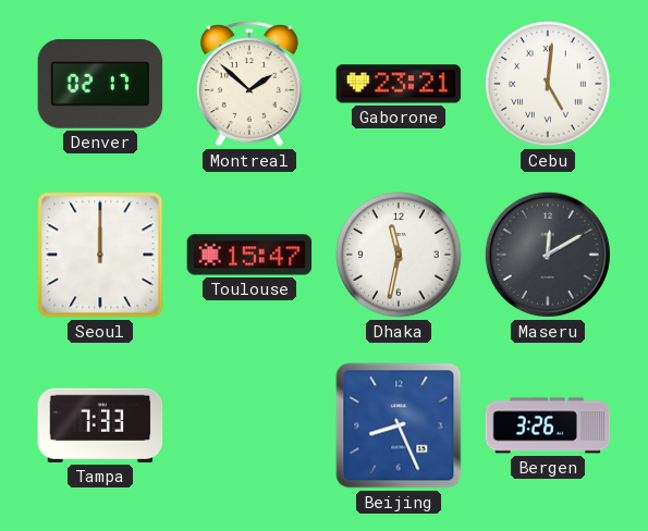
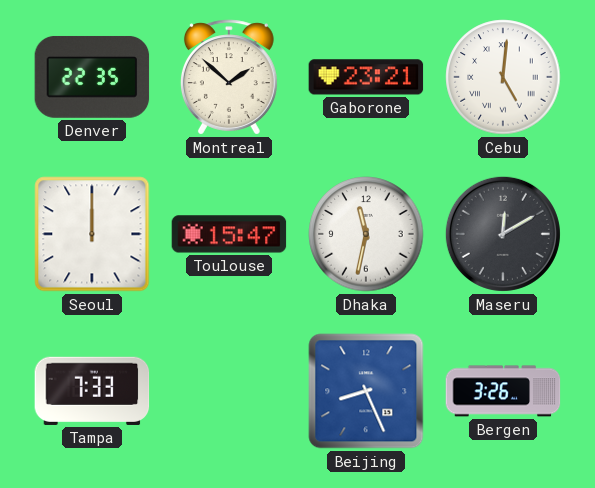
Denver: 02:17 -> 22:35
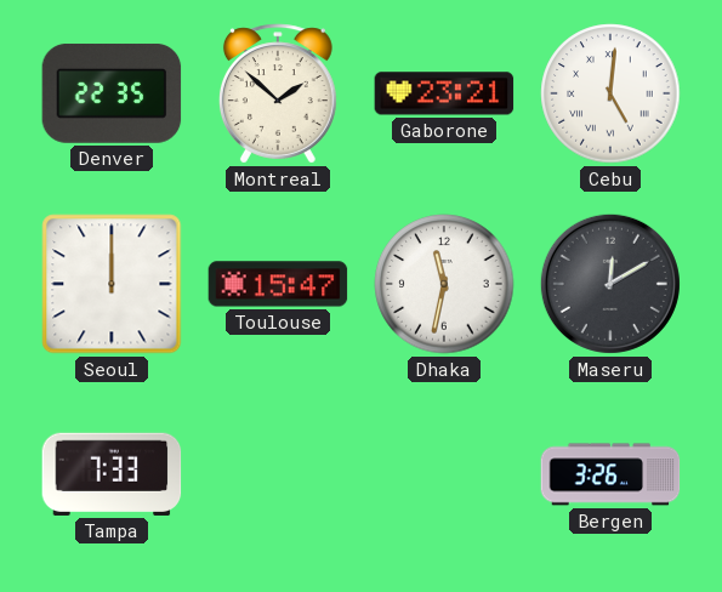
Beijing: 8:26 -> none
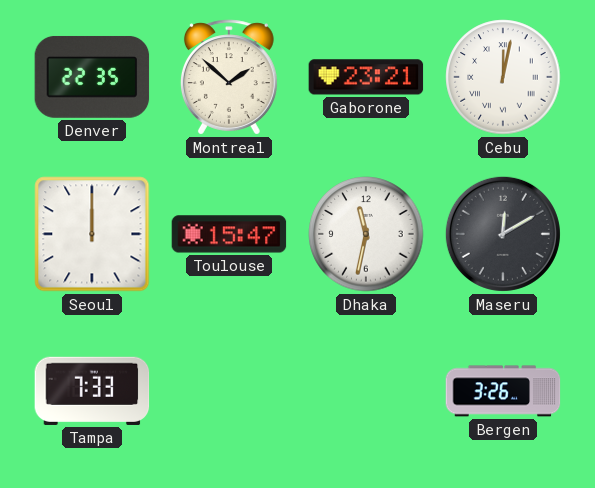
Cebu: 5:01 -> 12:02
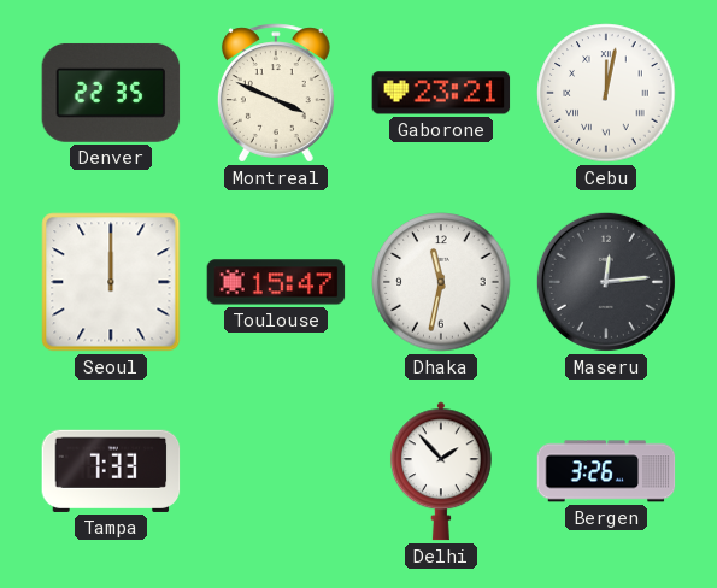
Montreal: 1:52 -> 3:49
Maseru: 12:10 -> 12:14
Delhi: none -> 1:53
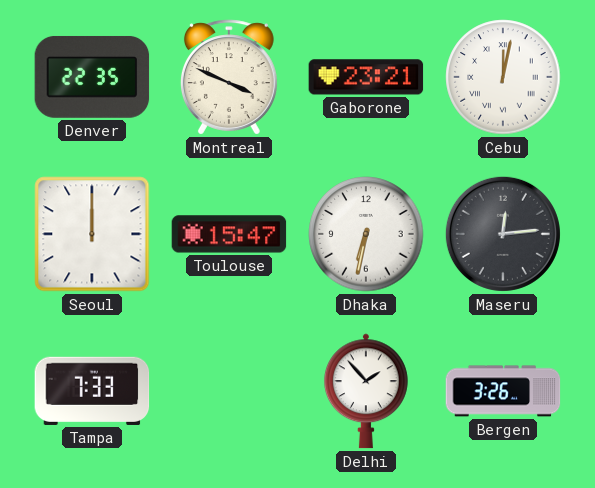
Dhaka: 11:32 -> 6:32
